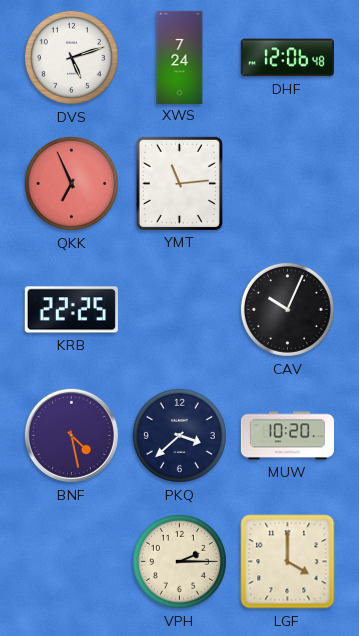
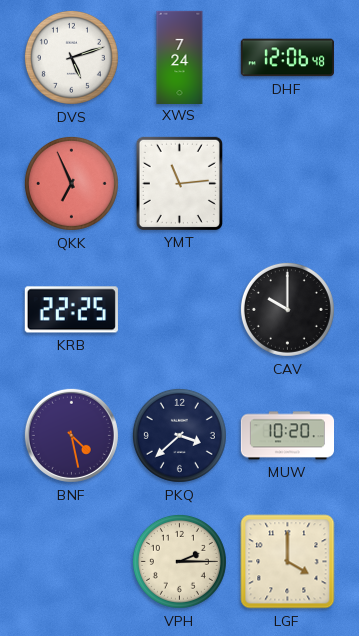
CAV: 10:04 -> 10:00
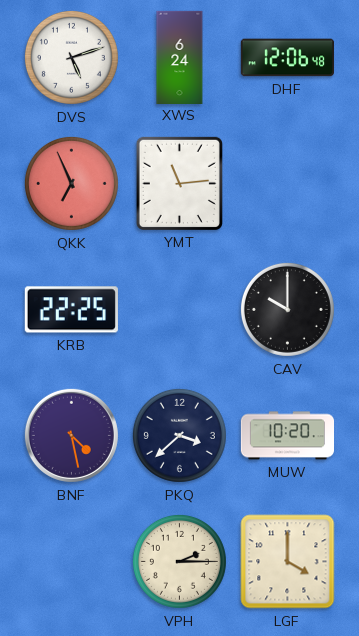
XWS: 7:24 -> 6:24
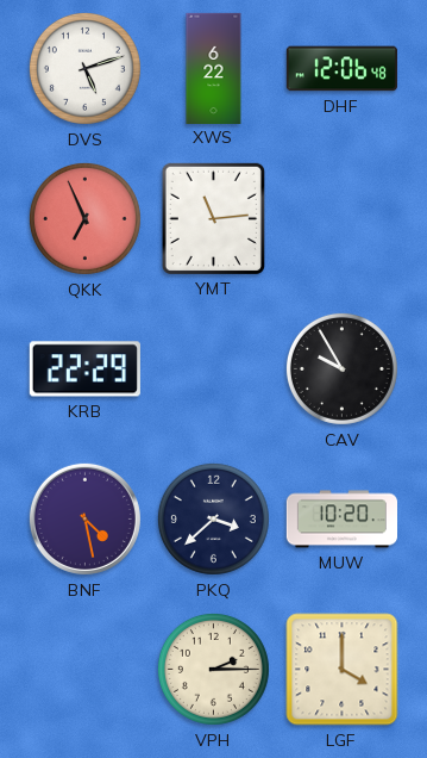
XWS: 6:24 -> 6:22
KRB: 22:25 -> 22:29
CAV: 10:00 -> 9:55
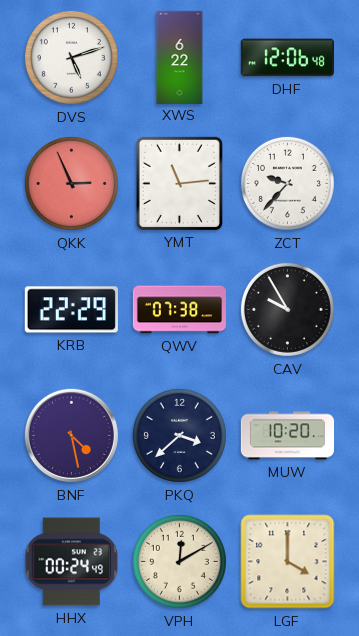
QKK: 6:56 -> 2:56
ZCT: none -> 9:37
QWV: none -> 07:38
HHX: none -> 00:24
VPH: 2:15 -> 12:10
